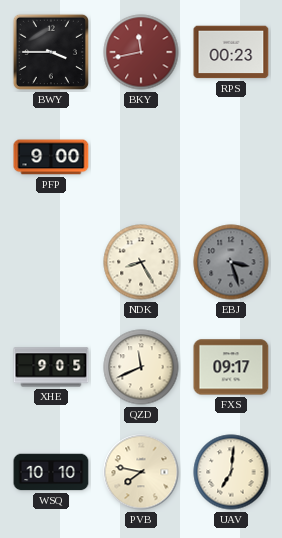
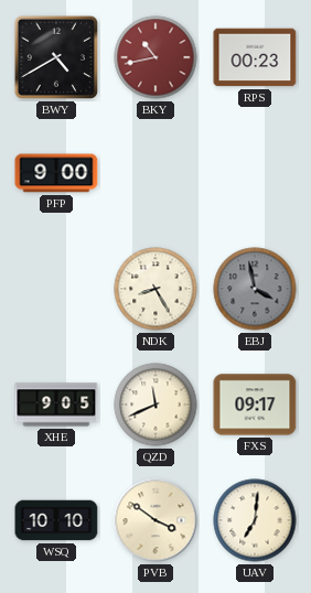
BWY: 3:45 -> 4:40
BKY: 11:43 -> 10:43
EBJ: 3:27 -> 3:58
PVB: 7:47 -> 3:51
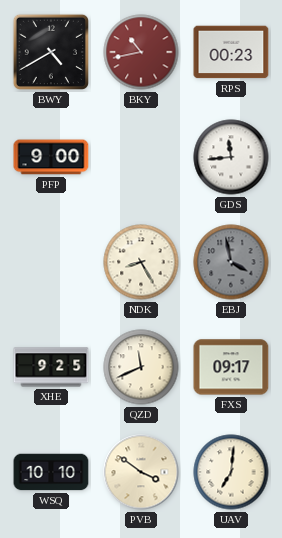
GDS: none -> 11:44
XHE: 9:05 -> 9:25
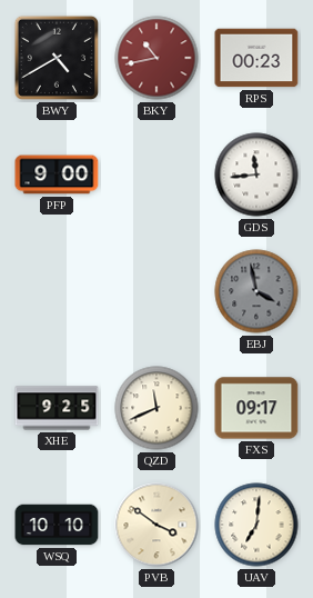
NDK: 8:25 -> none
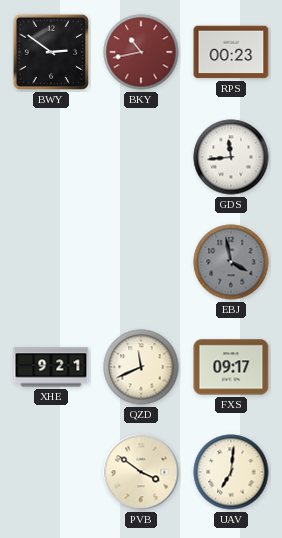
BWY: 4:40 -> 2:51
PFP: 9:00 -> none
XHE: 9:25 -> 9:21
WSQ: 10:10 -> none
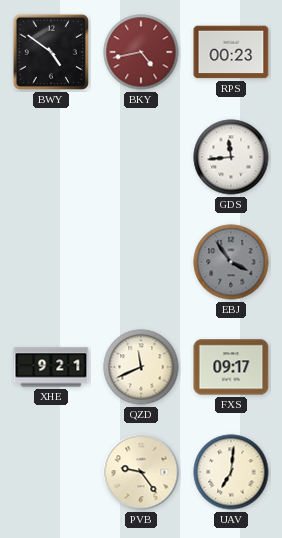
BWY: 2:51 -> 4:51
BKY: 10:43 -> 4:43
EBJ: 3:58 -> 3:54
PVB: 3:51 -> 9:24
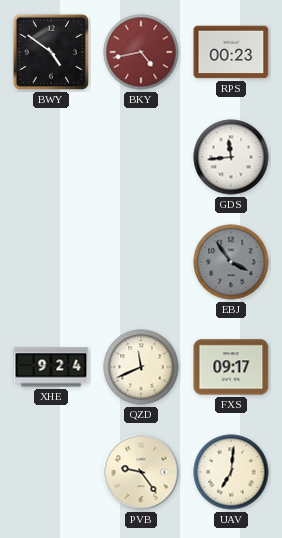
XHE: 9:21 -> 9:24
